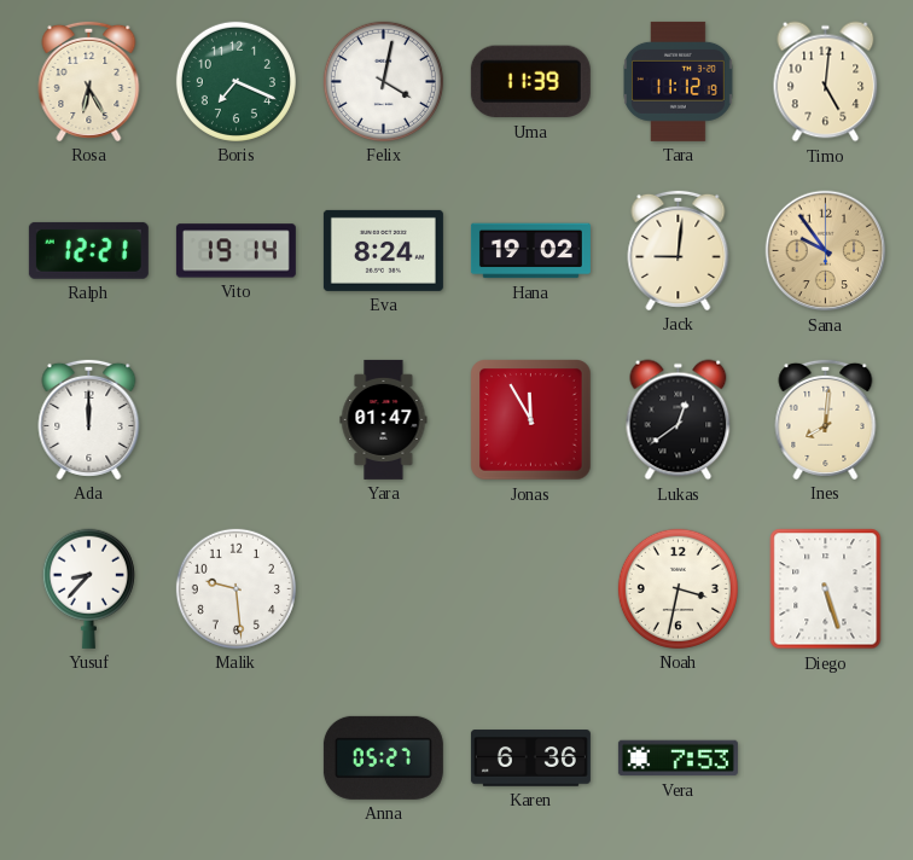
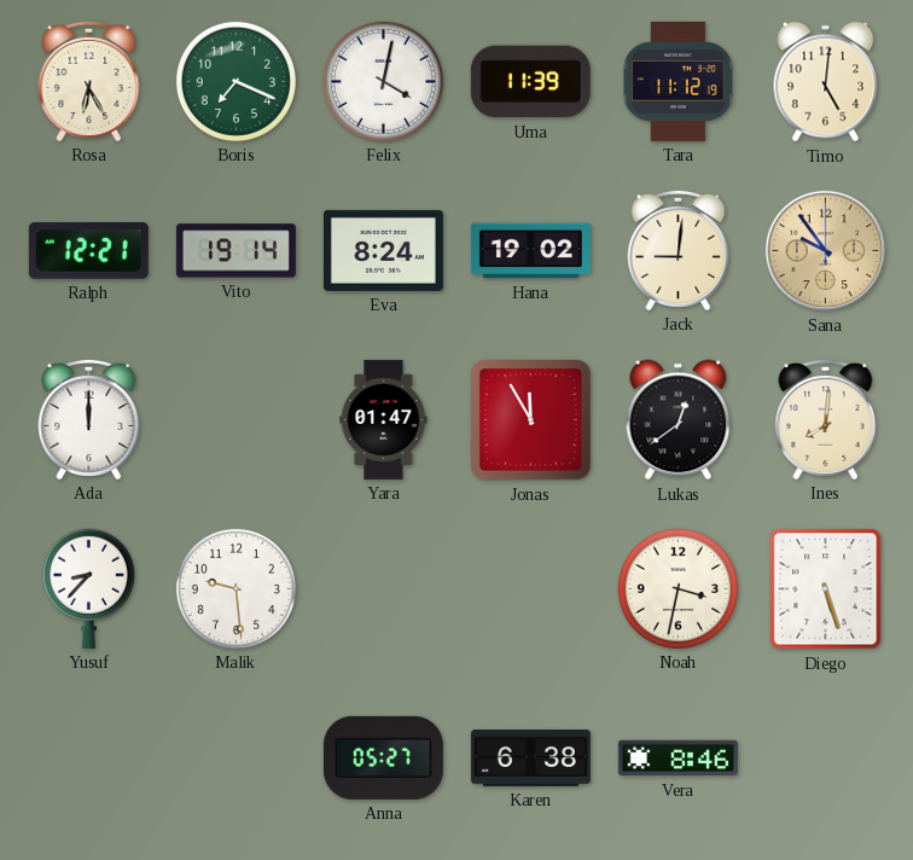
Karen: 6:36 -> 6:38
Vera: 7:53 -> 8:46
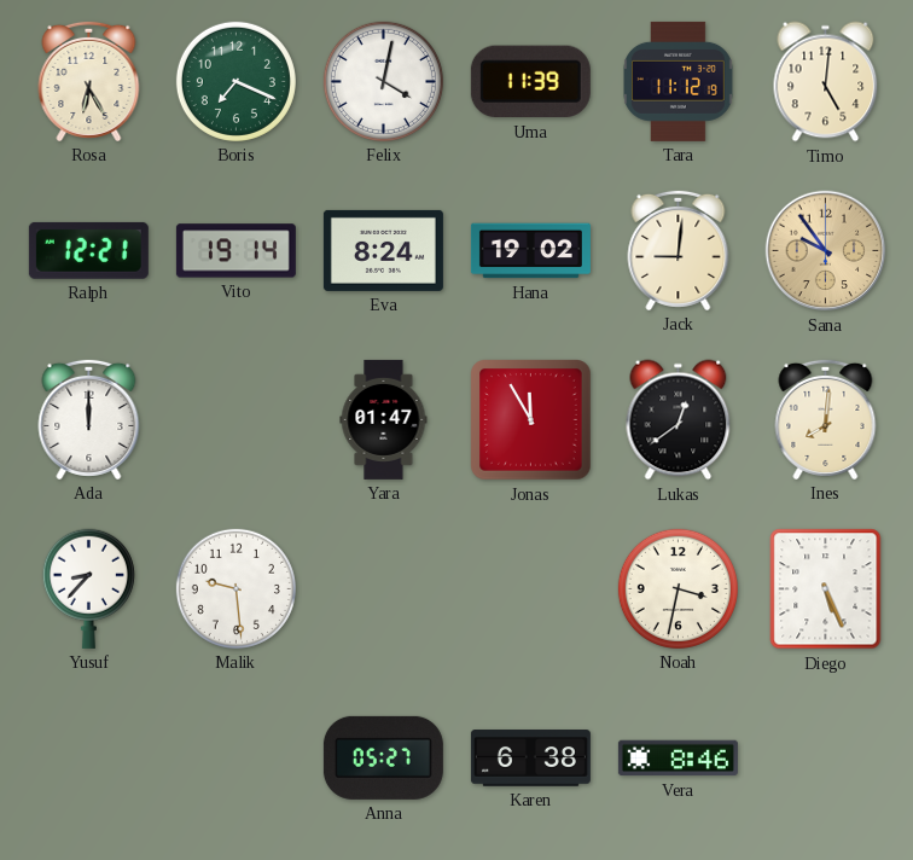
Diego: 5:27 -> 5:26
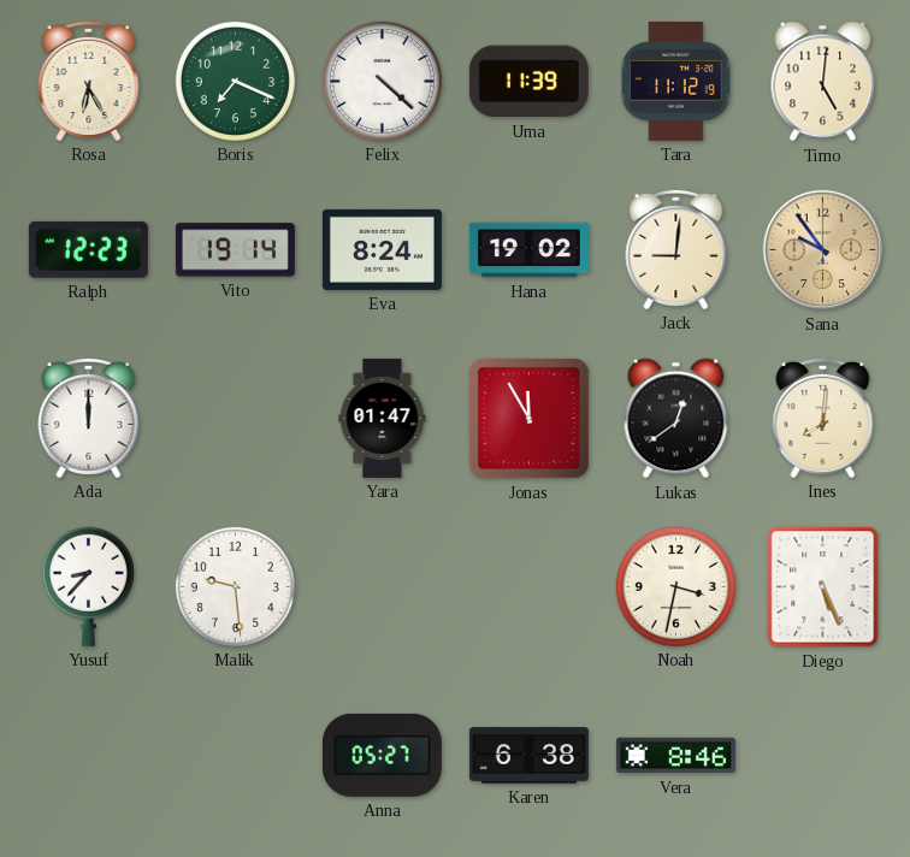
Felix: 4:02 -> 4:22
Ralph: 12:21 -> 12:23
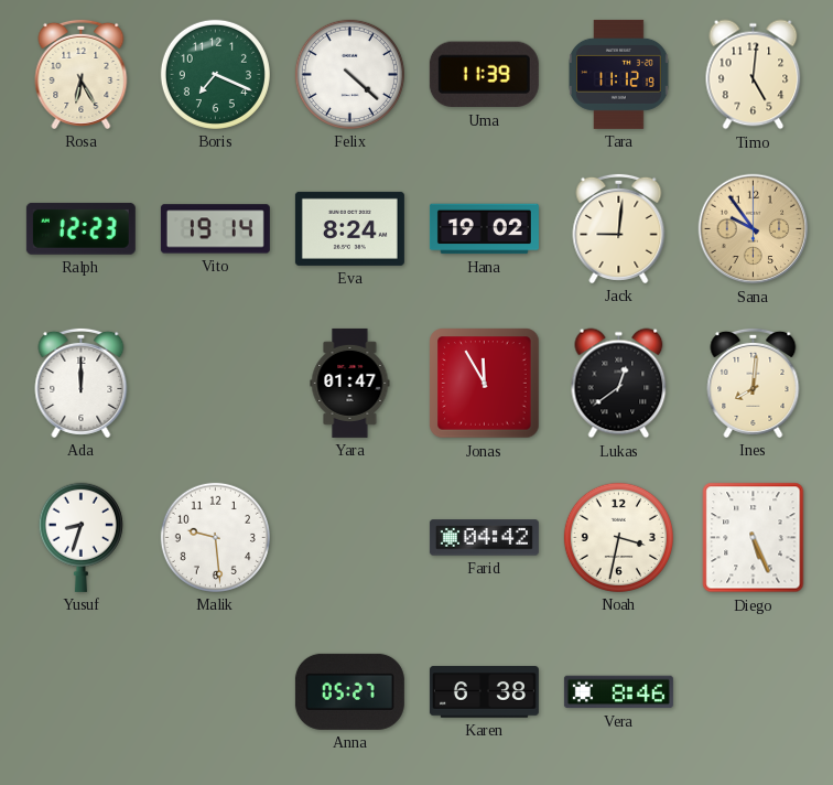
Yusuf: 8:37 -> 8:33
Farid: none -> 04:42
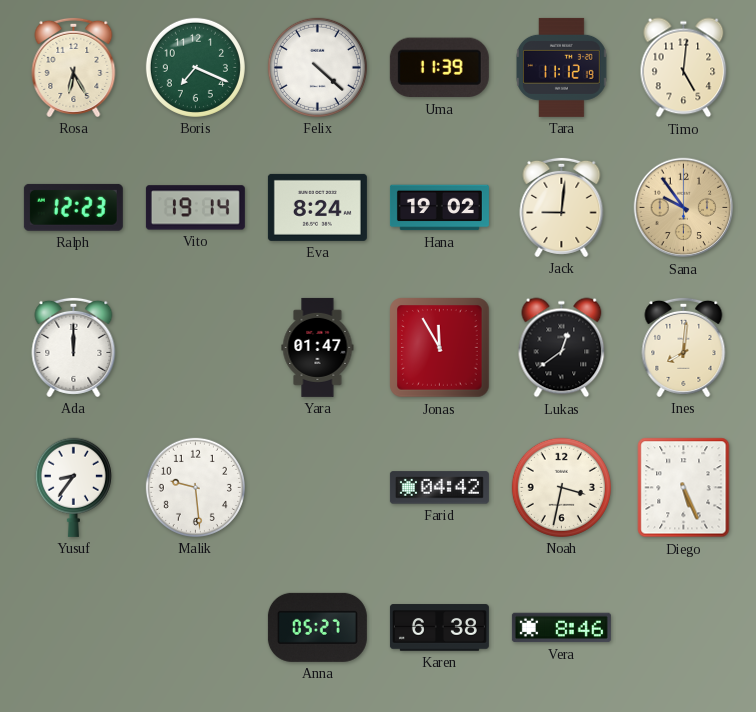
Yusuf: 8:33 -> 8:36
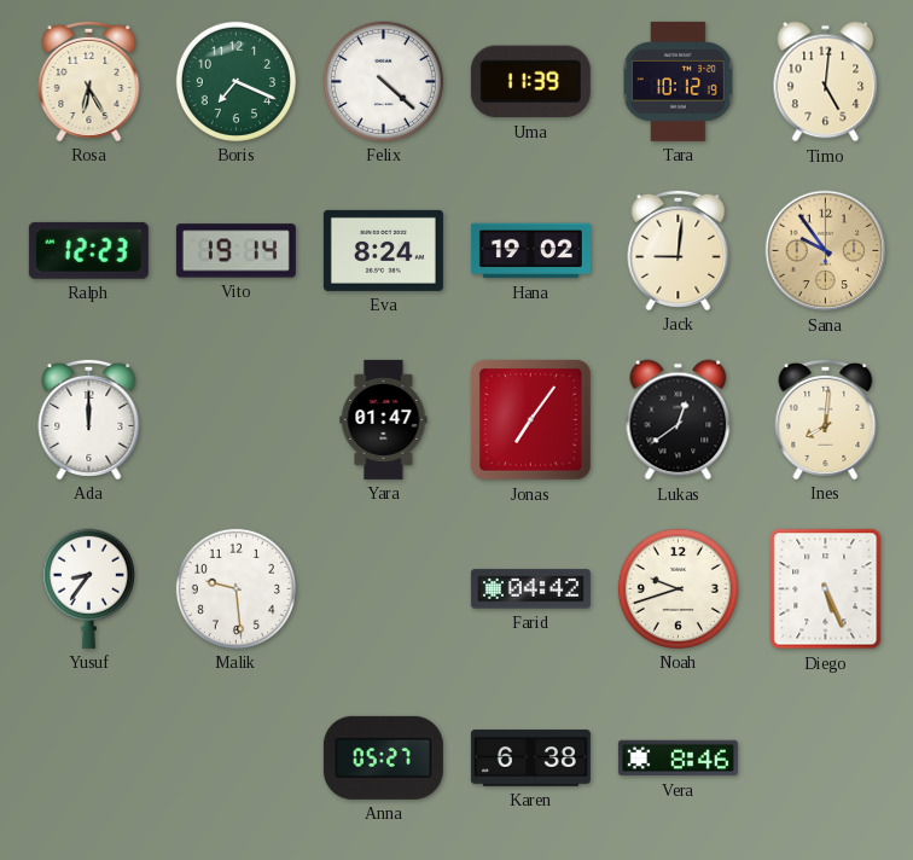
Tara: 11:12 -> 10:12
Jonas: 11:55 -> 7:06
Noah: 3:32 -> 9:42
